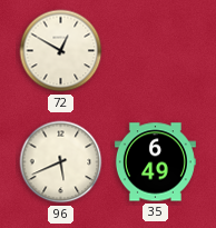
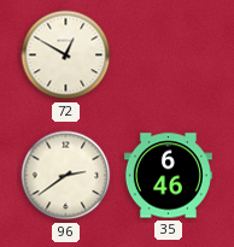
96: 5:41 -> 2:39
35: 6:49 -> 6:46
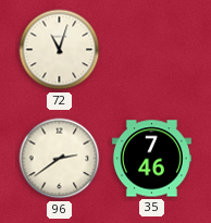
72: 12:50 -> 11:03
35: 6:46 -> 7:46
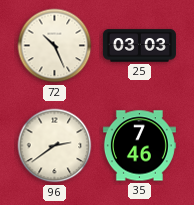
72: 11:03 -> 10:26
25: none -> 03:03
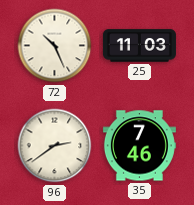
25: 03:03 -> 11:03
